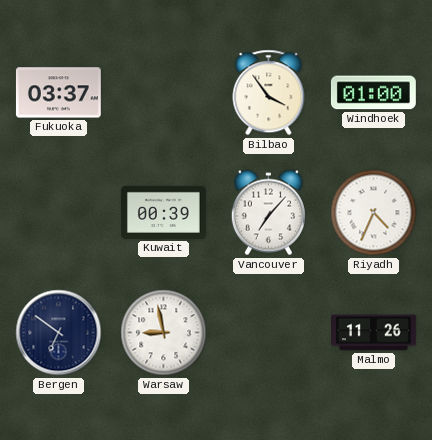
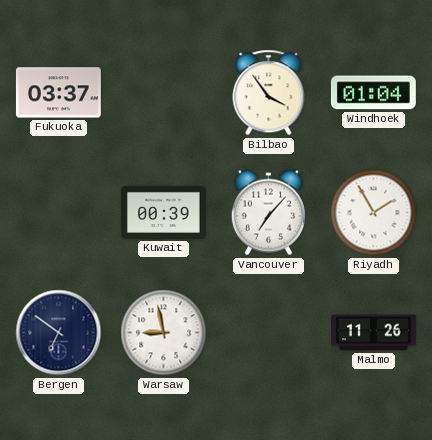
Windhoek: 01:00 -> 01:04
Riyadh: 4:34 -> 1:55
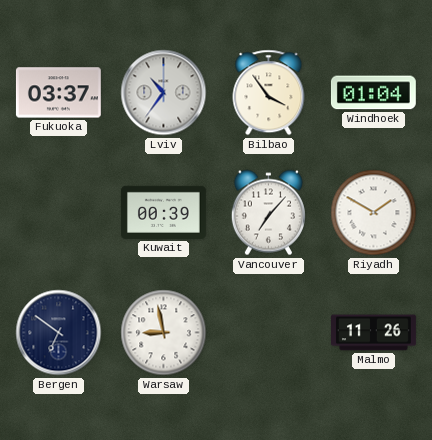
Lviv: none -> 10:36
Riyadh: 1:55 -> 1:50
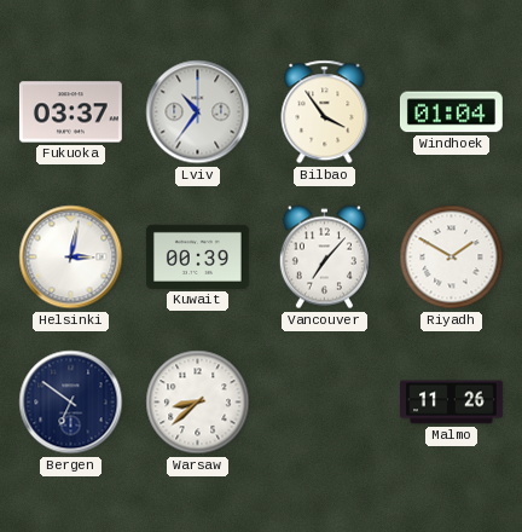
Helsinki: none -> 3:02
Warsaw: 8:58 -> 8:38
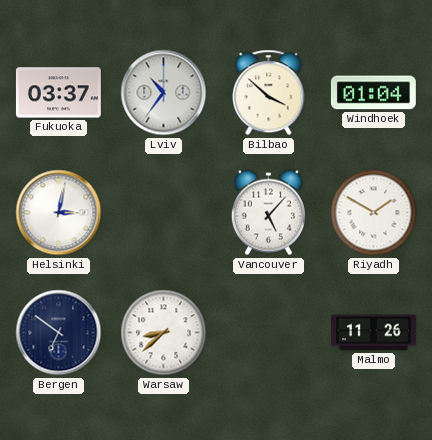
Bilbao: 3:54 -> 3:52
Kuwait: 00:39 -> none
Vancouver: 7:07 -> 5:07
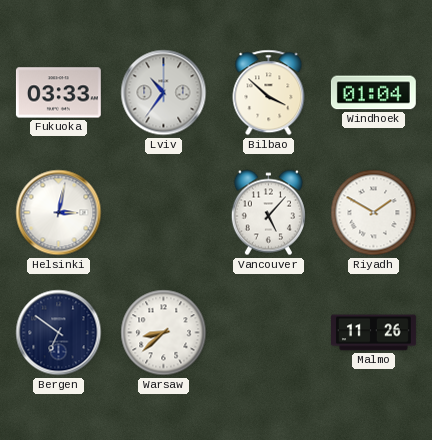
Fukuoka: 03:37 -> 03:33
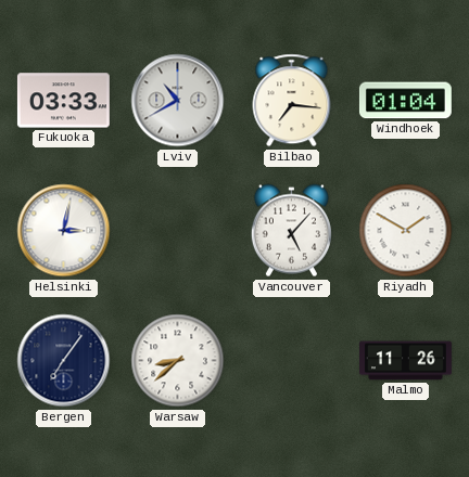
Lviv: 10:36 -> 10:40
Bilbao: 3:52 -> 7:16
Bergen: 6:51 -> 7:06
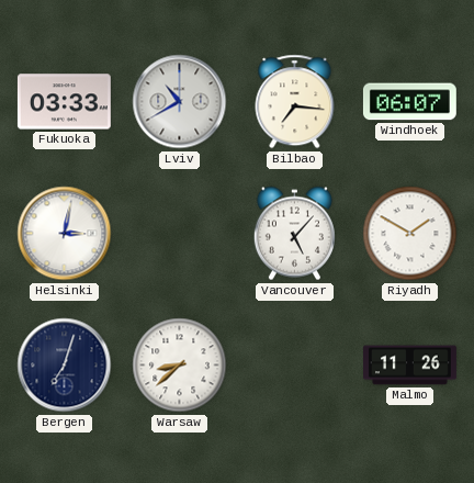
Windhoek: 01:04 -> 06:07
Bergen: 7:06 -> 7:03
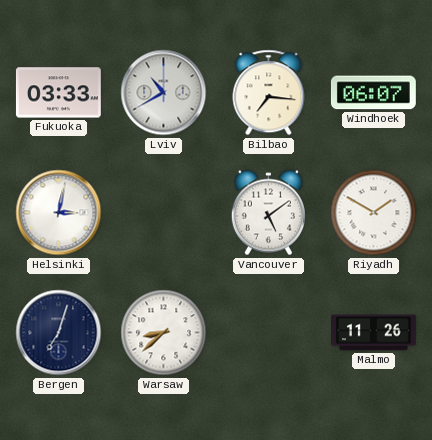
Vancouver: 5:07 -> 5:09
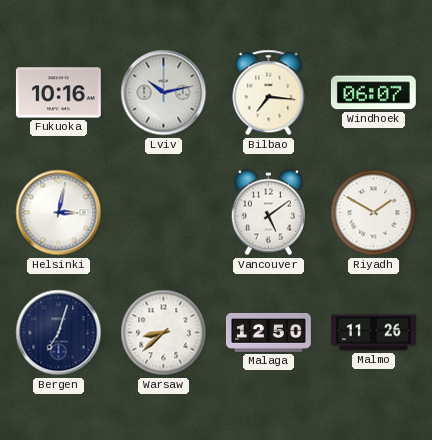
Fukuoka: 03:33 -> 10:16
Lviv: 10:40 -> 10:13
Malaga: none -> 12:50
